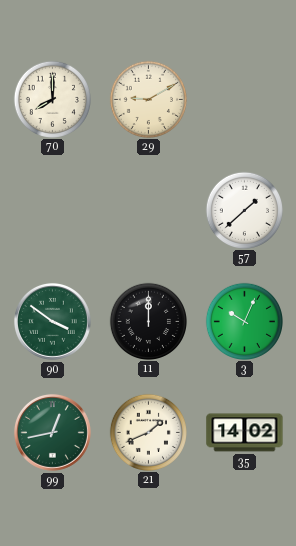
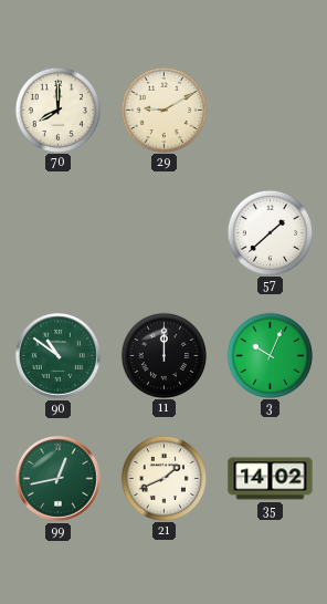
90: 3:51 -> 10:51
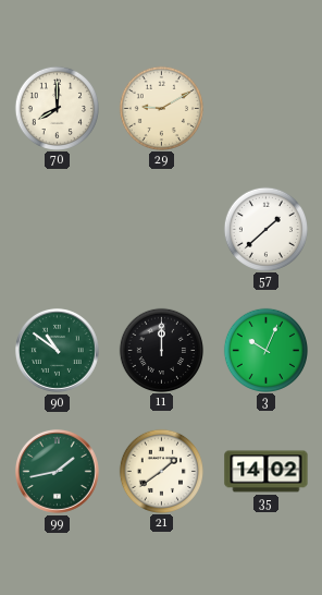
99: 12:43 -> 1:43
21: 1:41 -> 1:39
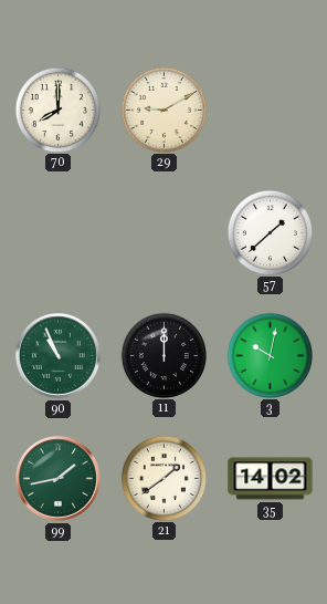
90: 10:51 -> 10:56
3: 10:04 -> 10:02
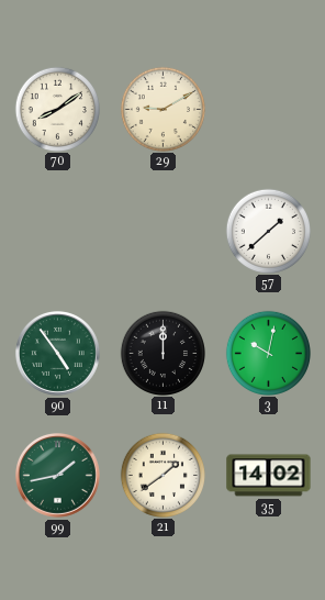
70: 8:00 -> 8:09
90: 10:56 -> 4:54
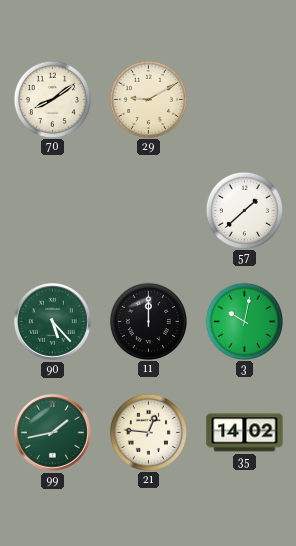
90: 4:54 -> 5:23
21: 1:39 -> 12:46
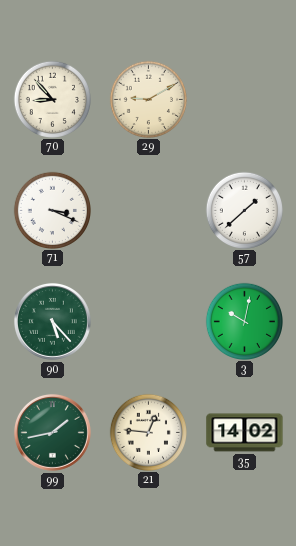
70: 8:09 -> 8:53
71: none -> 3:19
11: 12:00 -> none
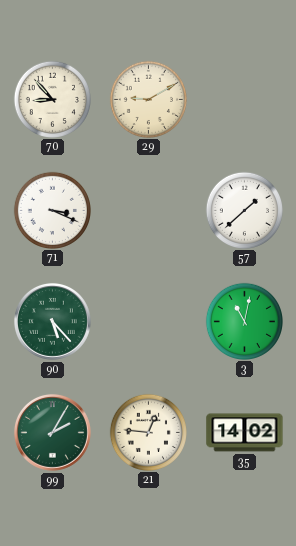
3: 10:02 -> 11:02
99: 1:43 -> 2:05
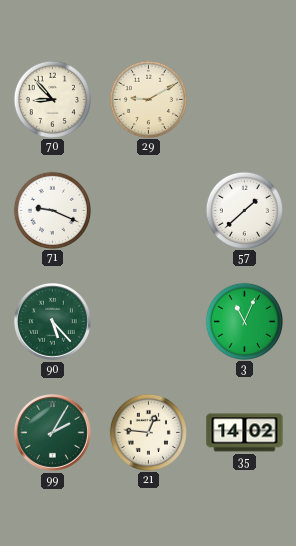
71: 3:19 -> 9:19
3: 11:02 -> 11:04
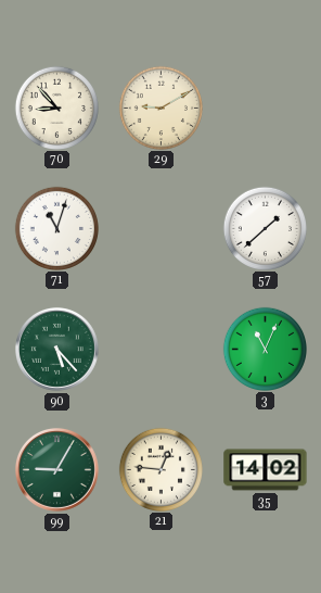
71: 9:19 -> 11:03
99: 2:05 -> 9:05
